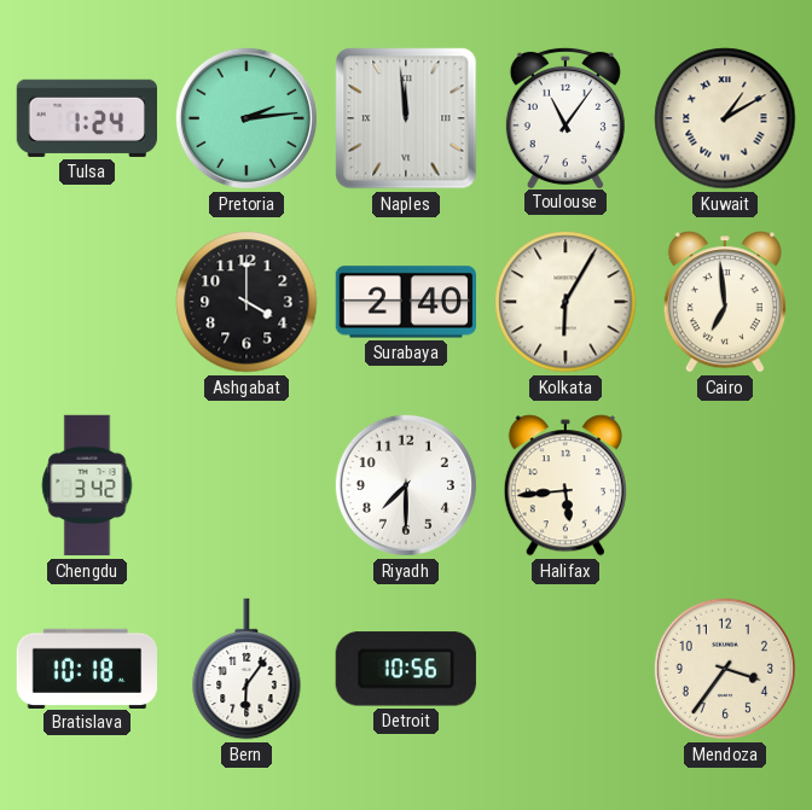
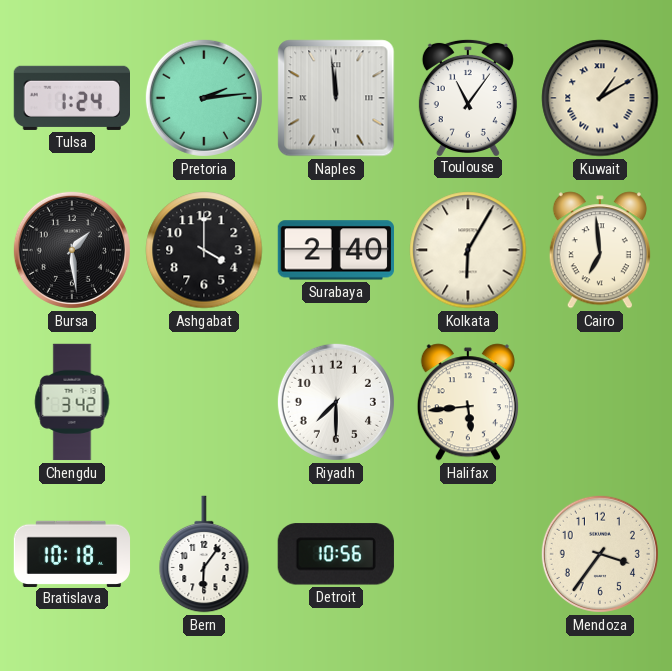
Bursa: none -> 1:29
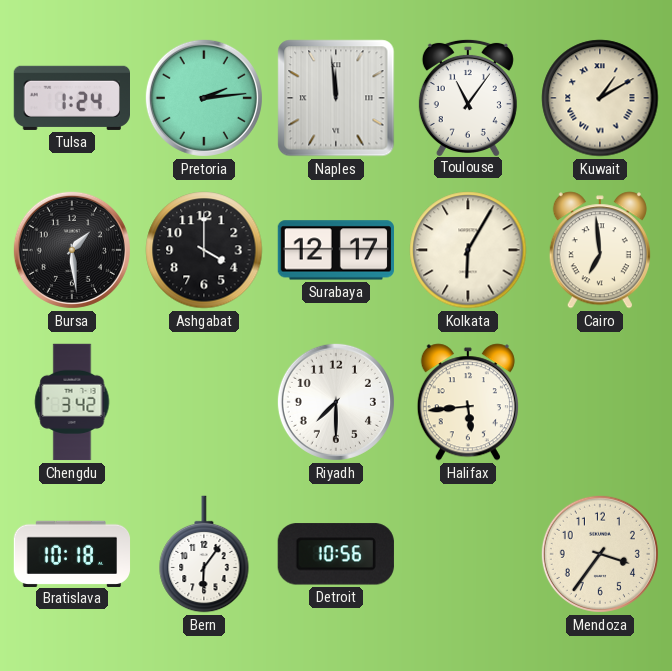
Surabaya: 2:40 -> 12:17
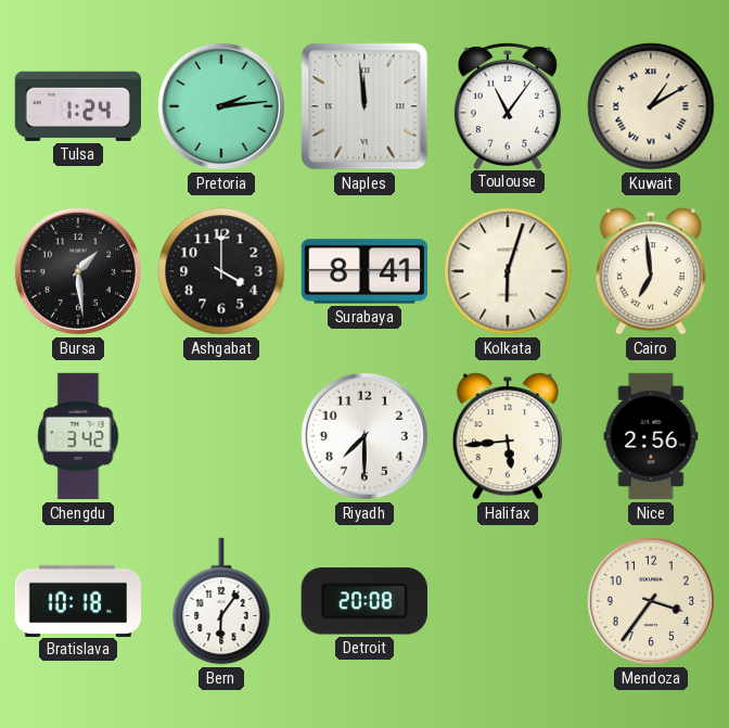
Surabaya: 12:17 -> 8:41
Kolkata: 6:05 -> 6:03
Nice: none -> 2:56
Detroit: 10:56 -> 20:08
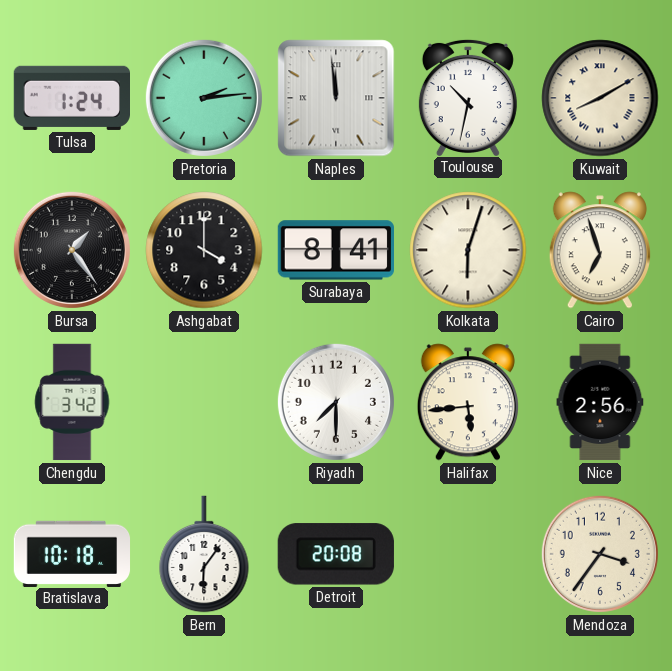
Toulouse: 11:06 -> 10:32
Kuwait: 1:10 -> 8:10
Bursa: 1:29 -> 1:24
Cairo: 6:59 -> 6:57
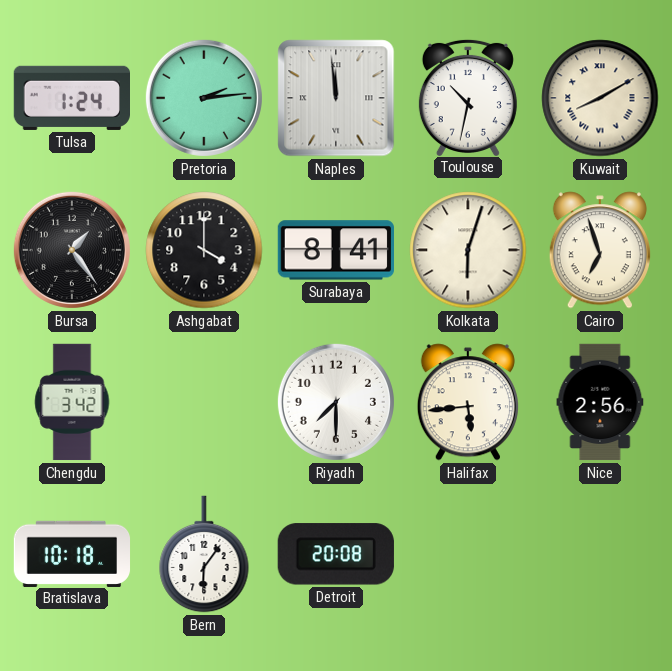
Mendoza: 3:36 -> none
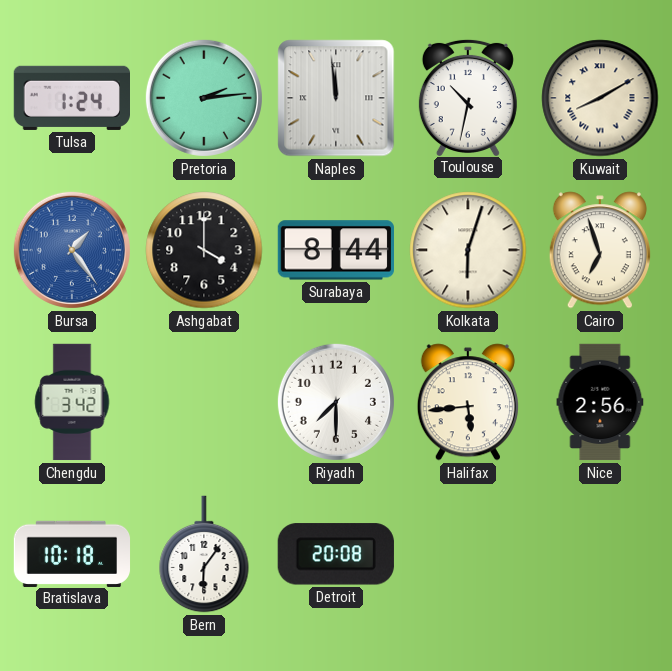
Bursa dial: black -> blue
Surabaya: 8:41 -> 8:44
